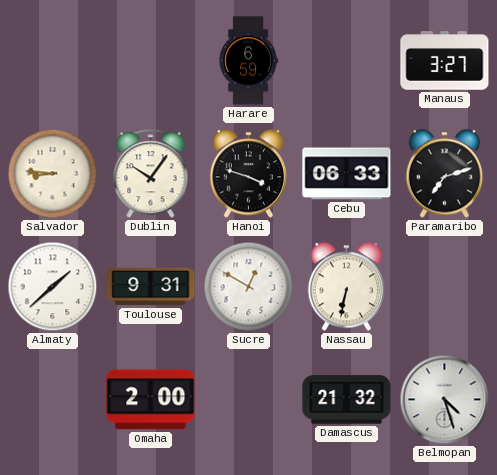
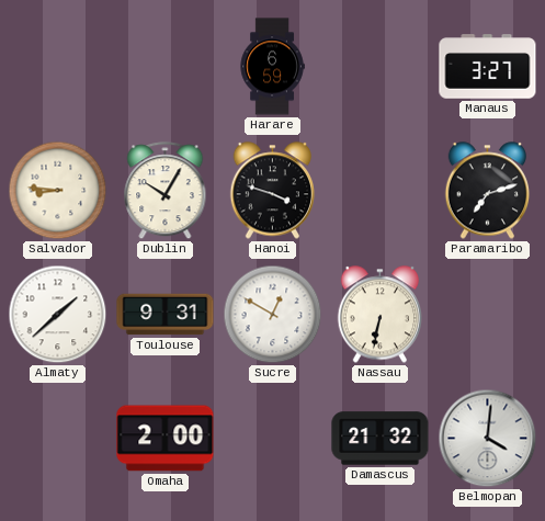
Dublin: 10:06 -> 10:05
Cebu: 06:33 -> none
Belmopan: 4:27 -> 4:01
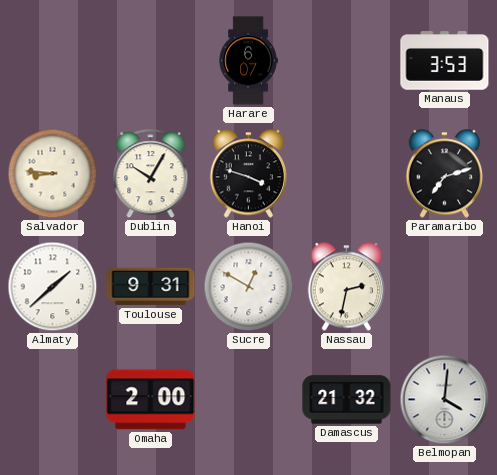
Harare: 6:59 -> 6:07
Manaus: 3:27 -> 3:53
Nassau: 6:32 -> 2:32
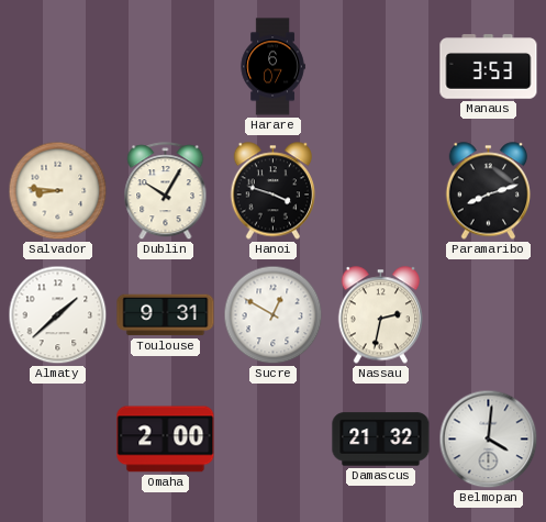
Paramaribo: 7:12 -> 8:12
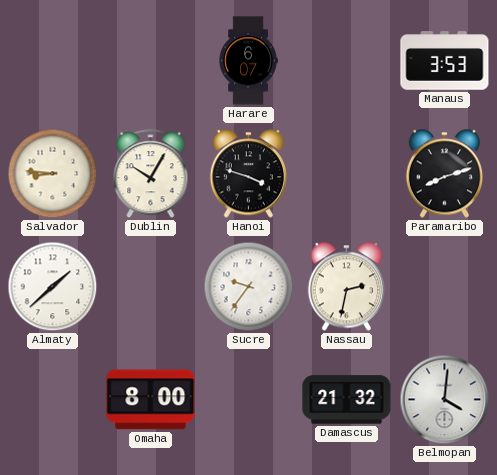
Toulouse: 9:31 -> none
Sucre: 12:50 -> 9:36
Omaha: 2:00 -> 8:00
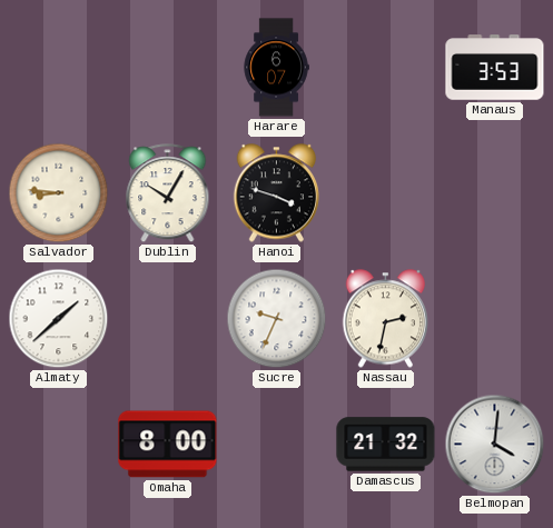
Paramaribo: 8:12 -> none
Sucre: 9:36 -> 9:34
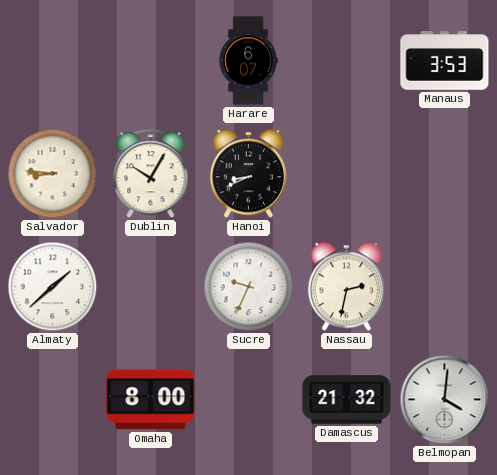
Hanoi: 3:48 -> 8:41
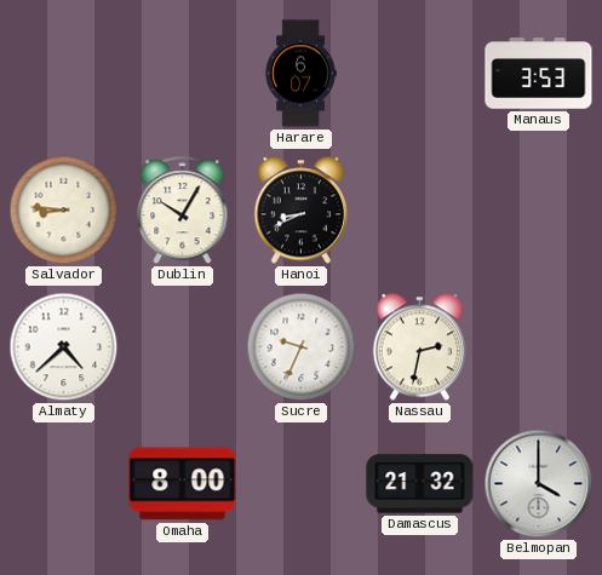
Almaty: 1:38 -> 4:38
Belmopan: 4:01 -> 4:00
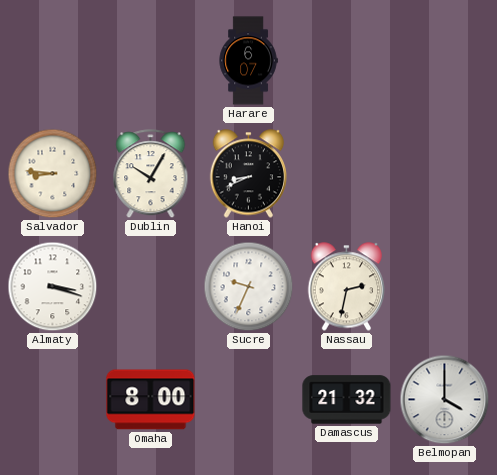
Manaus: 3:53 -> none
Almaty: 4:38 -> 3:18
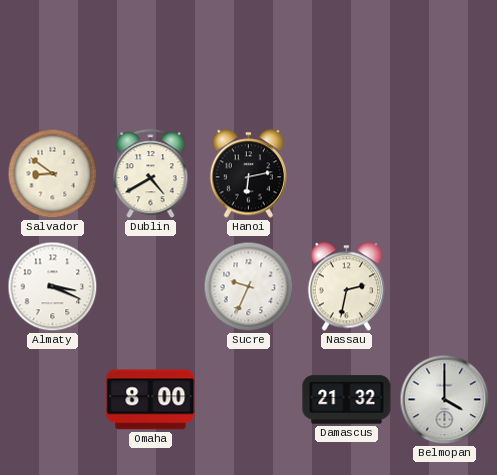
Harare: 6:07 -> none
Salvador: 8:46 -> 8:51
Dublin: 10:05 -> 4:40
Hanoi: 8:41 -> 6:13
Almaty: 3:18 -> 3:19
